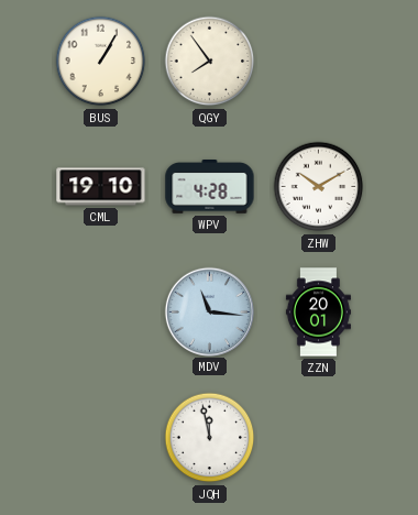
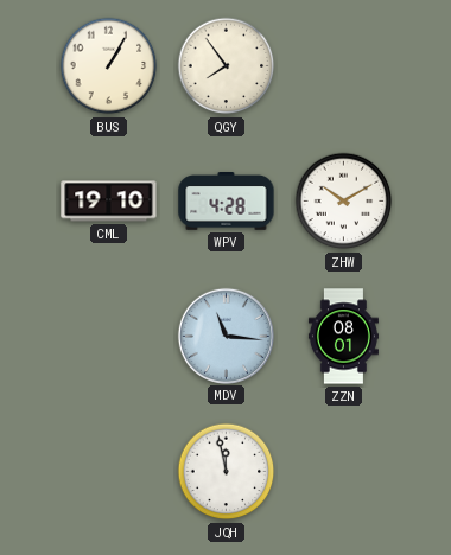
ZZN: 20:01 -> 08:01
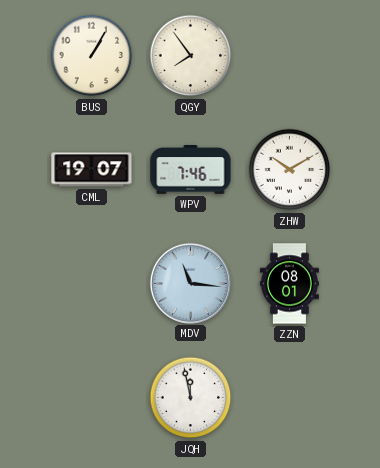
CML: 19:10 -> 19:07
WPV: 4:28 -> 7:46
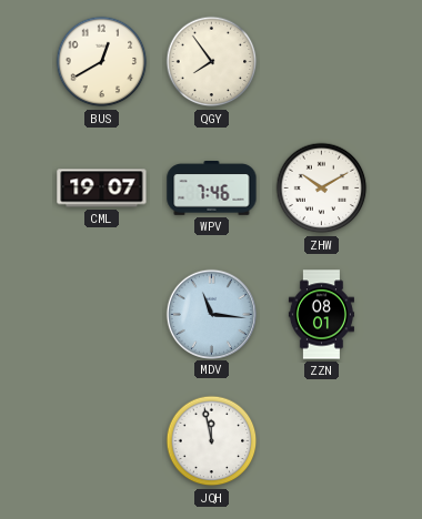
BUS: 1:05 -> 12:40
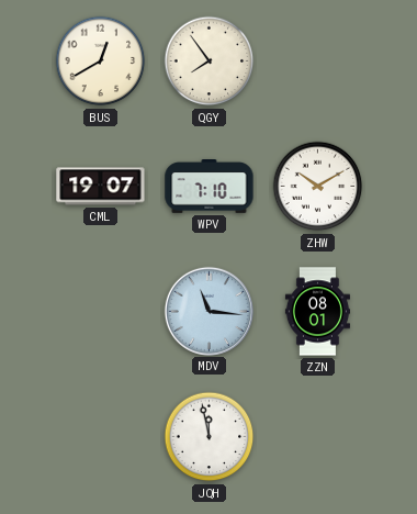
WPV: 7:46 -> 7:10
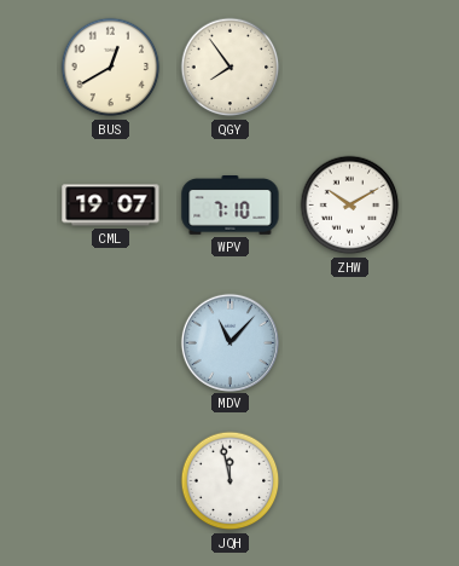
MDV: 11:16 -> 11:07
ZZN: 08:01 -> none
